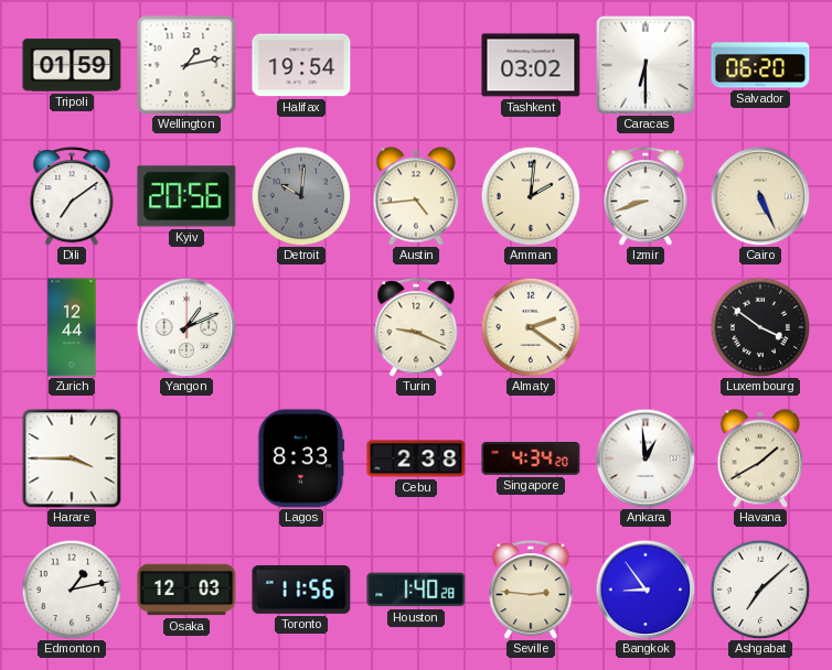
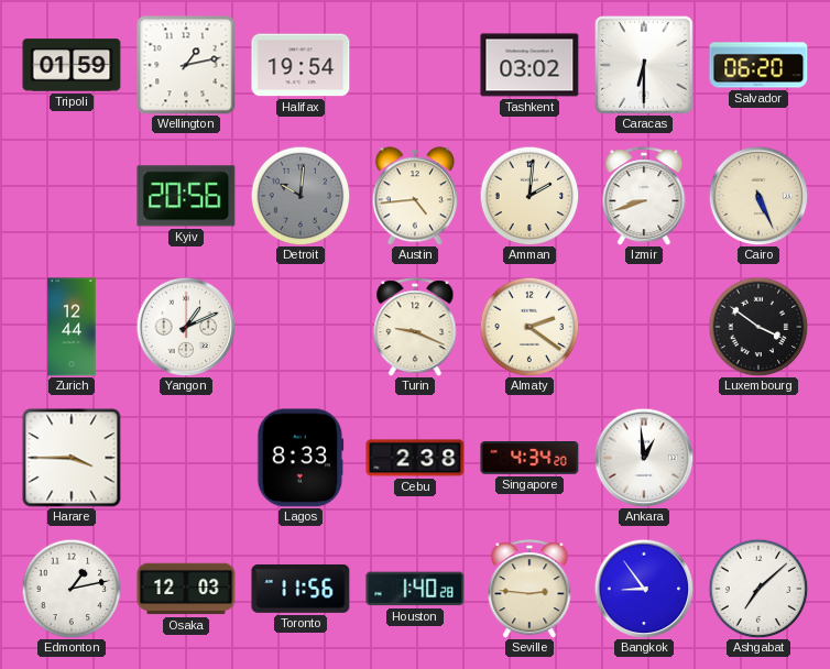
Dili: 7:09 -> none
Havana: 1:40 -> none
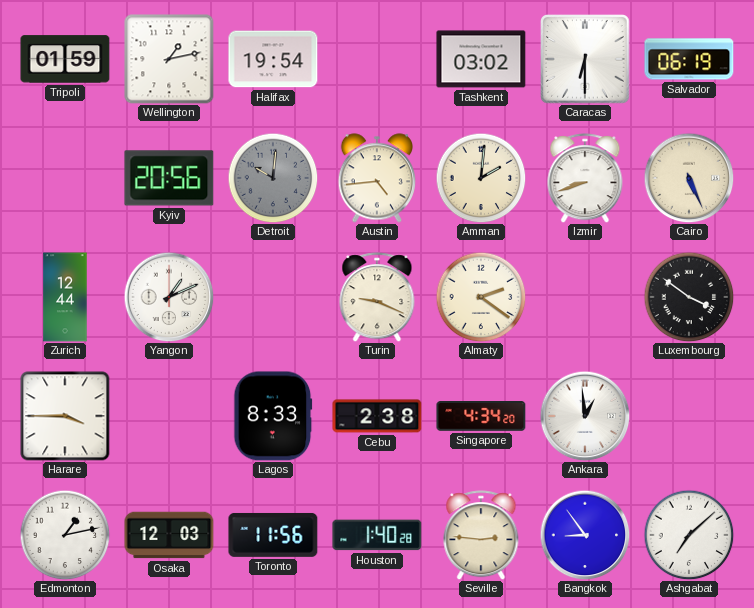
Salvador: 06:20 -> 06:19
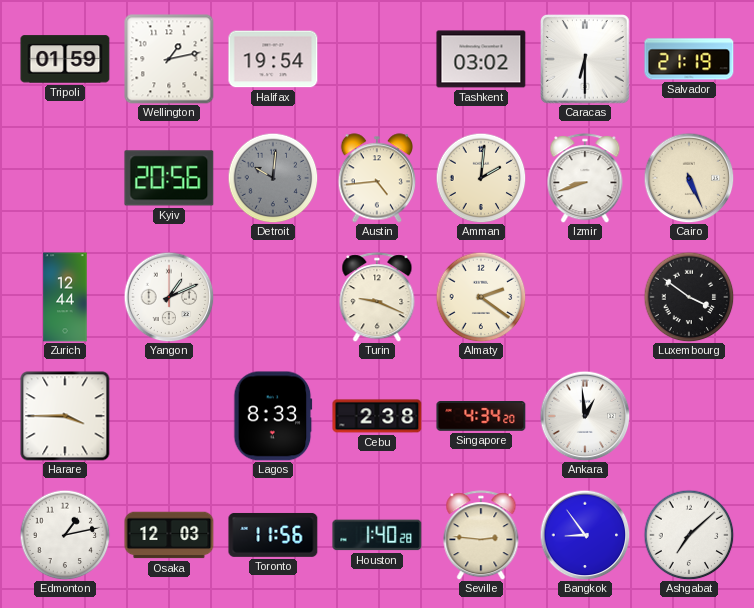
Salvador: 06:19 -> 21:19
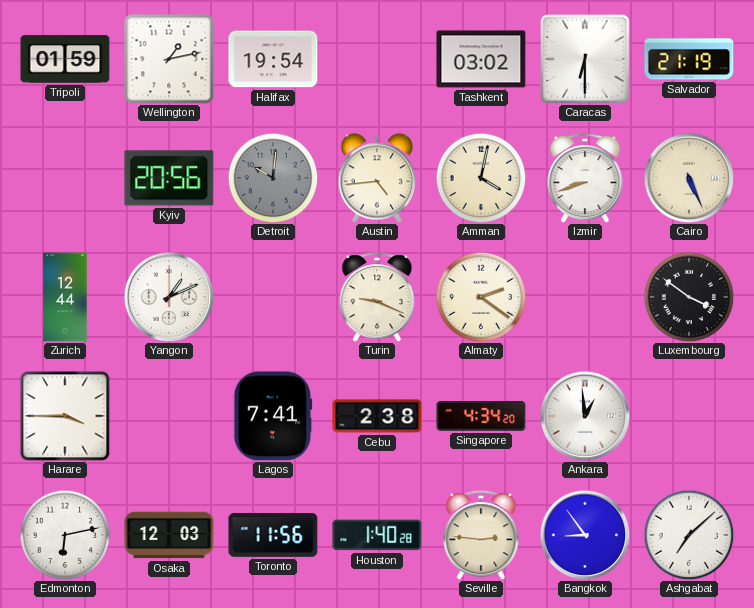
Amman: 2:01 -> 4:02
Lagos: 8:33 -> 7:41
Edmonton: 1:13 -> 6:13
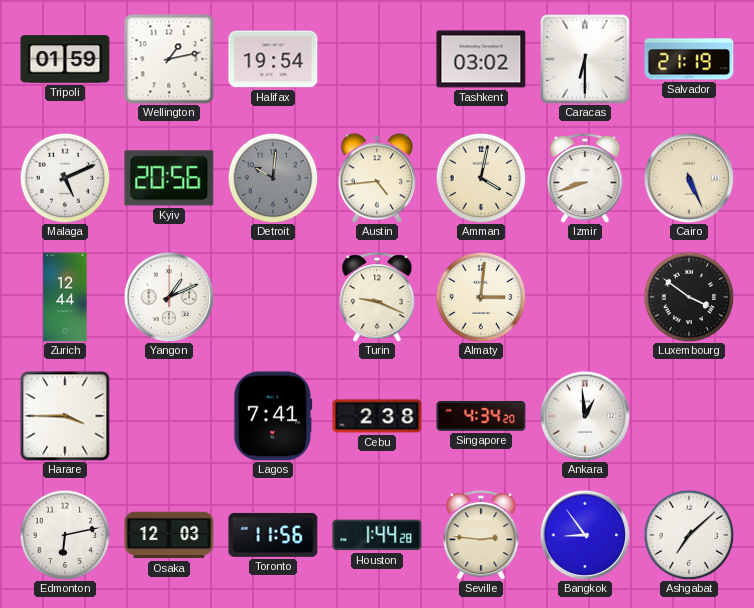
Malaga: none -> 5:11
Almaty: 2:21 -> 3:01
Houston: 1:40 -> 1:44
